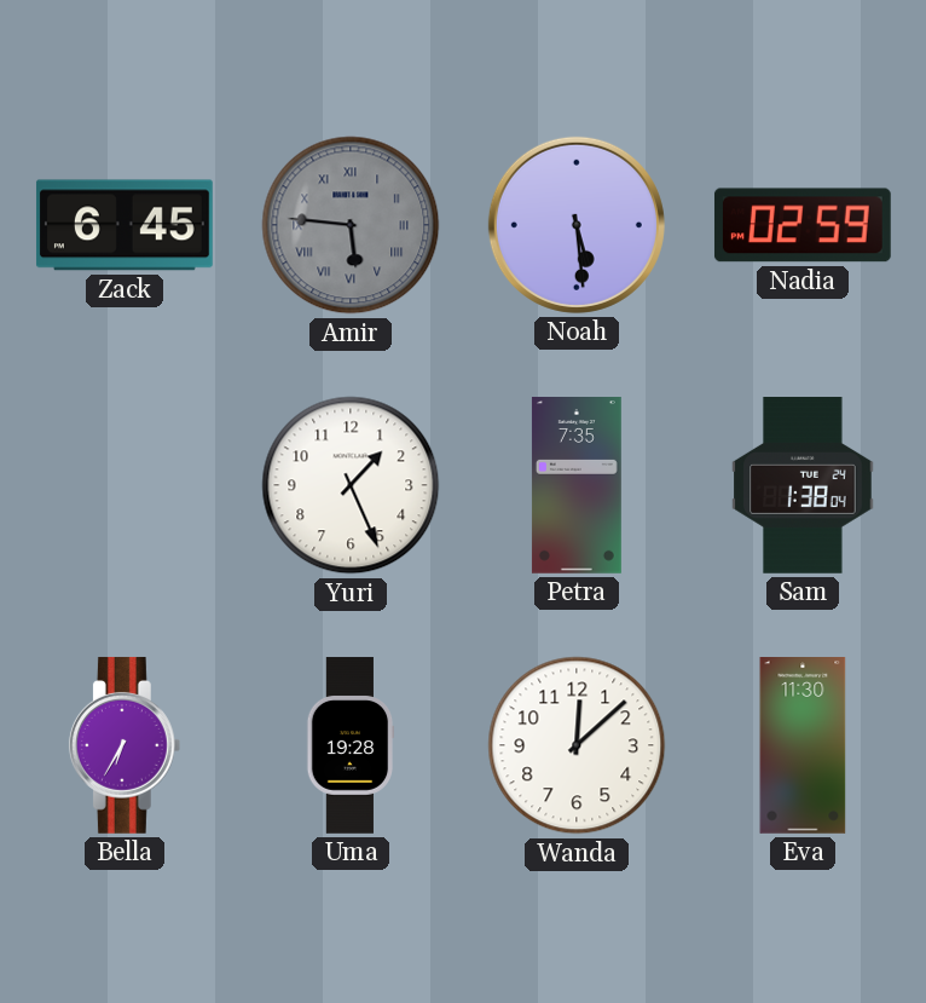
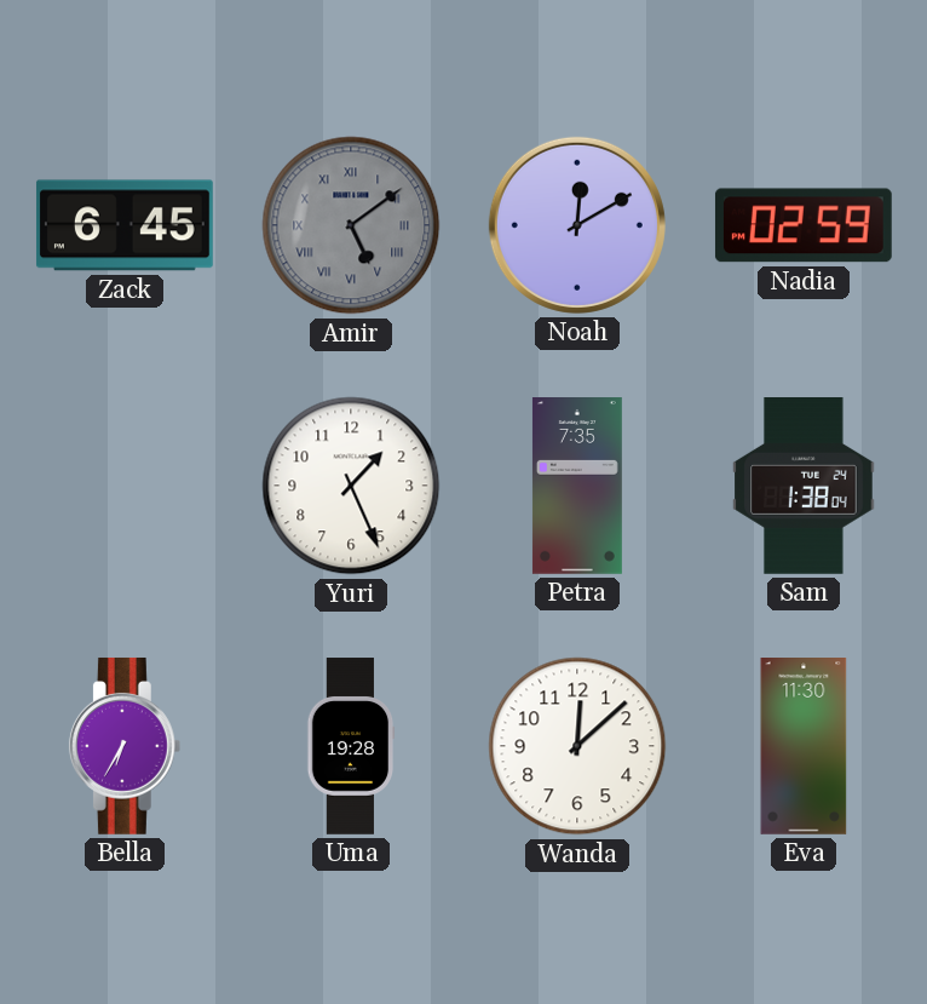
Amir: 5:46 -> 5:09
Noah: 5:29 -> 12:10
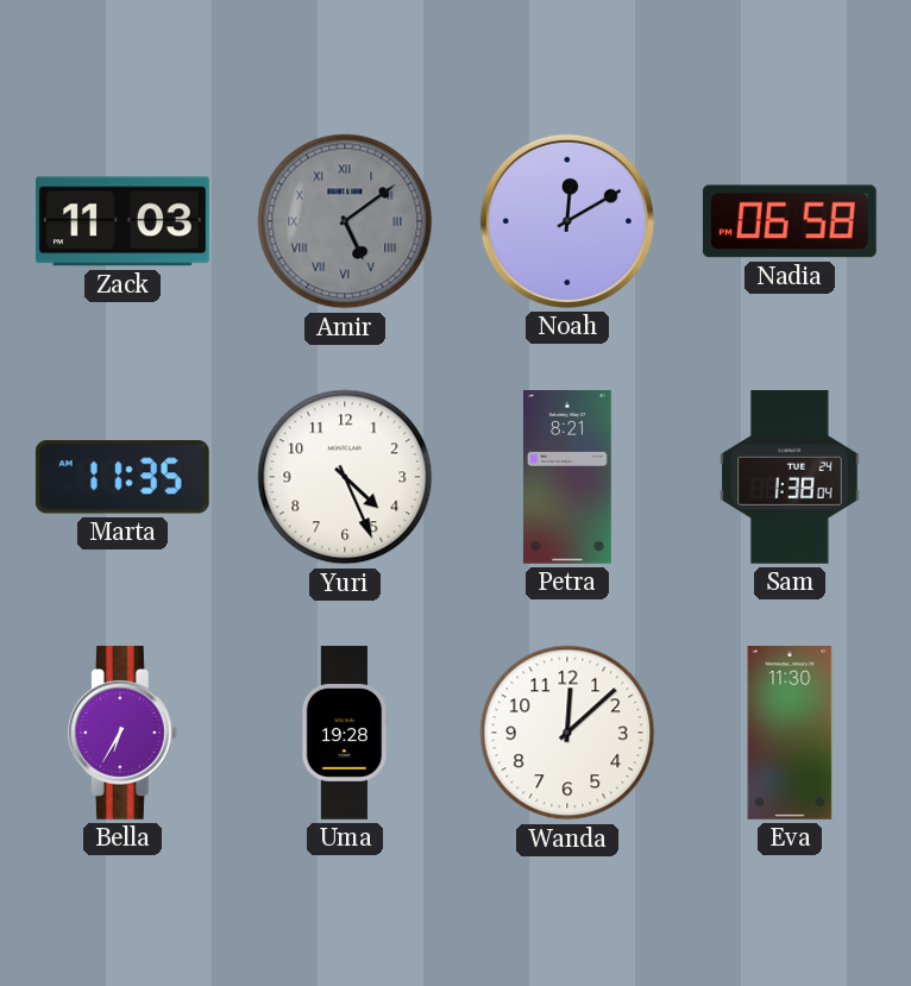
Zack: 6:45 -> 11:03
Nadia: 02:59 -> 06:58
Marta: none -> 11:35
Yuri: 1:26 -> 4:26
Petra: 7:35 -> 8:21
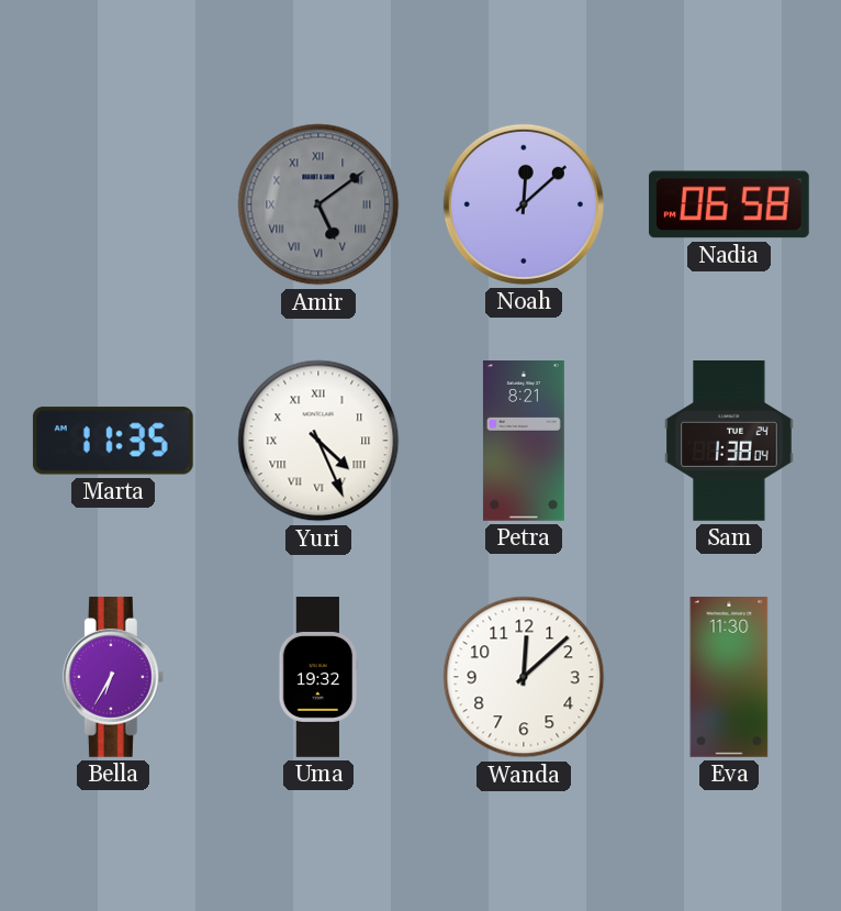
Zack: 11:03 -> none
Noah: 12:10 -> 12:08
Yuri numerals: Arabic -> Roman
Uma: 19:28 -> 19:32
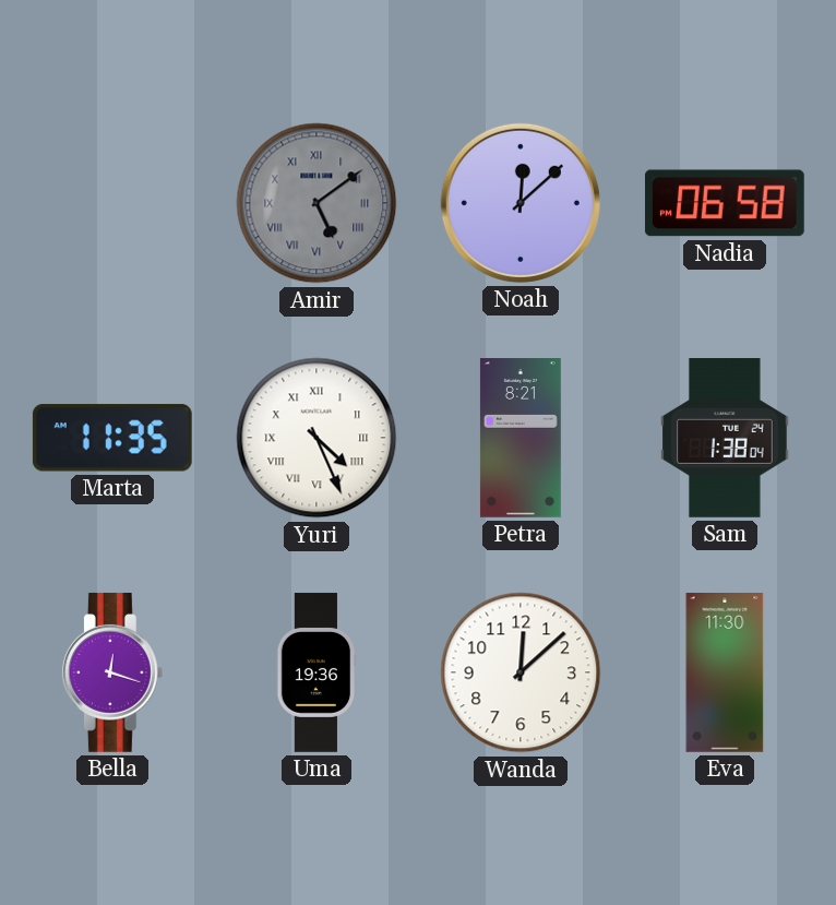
Bella: 6:35 -> 12:18
Uma: 19:32 -> 19:36
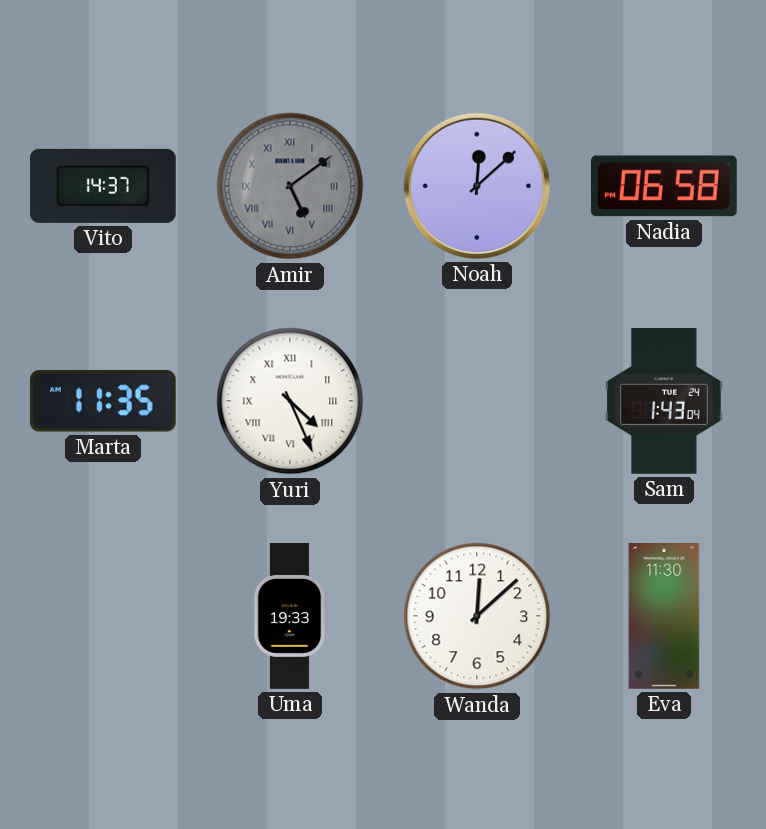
Vito: none -> 14:37
Petra: 8:21 -> none
Sam: 1:38 -> 1:43
Bella: 12:18 -> none
Uma: 19:36 -> 19:33
